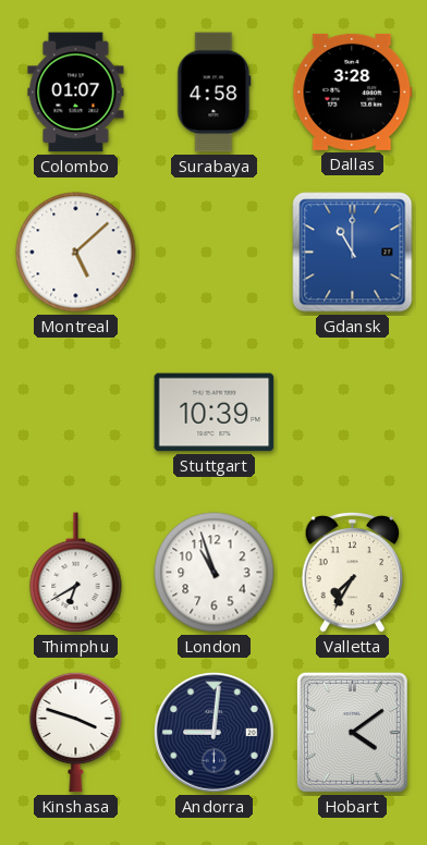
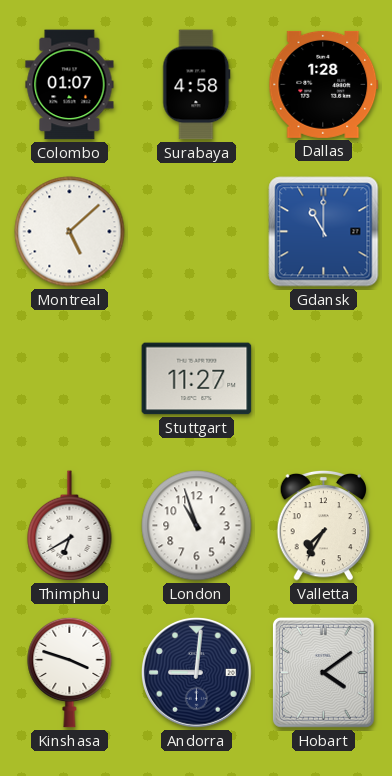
Dallas: 3:28 -> 1:28
Stuttgart: 10:39 -> 11:27
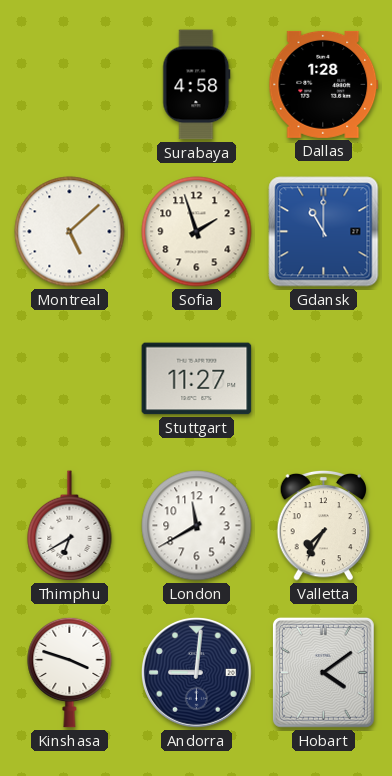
Colombo: 01:07 -> none
Sofia: none -> 1:57
London: 10:57 -> 11:40
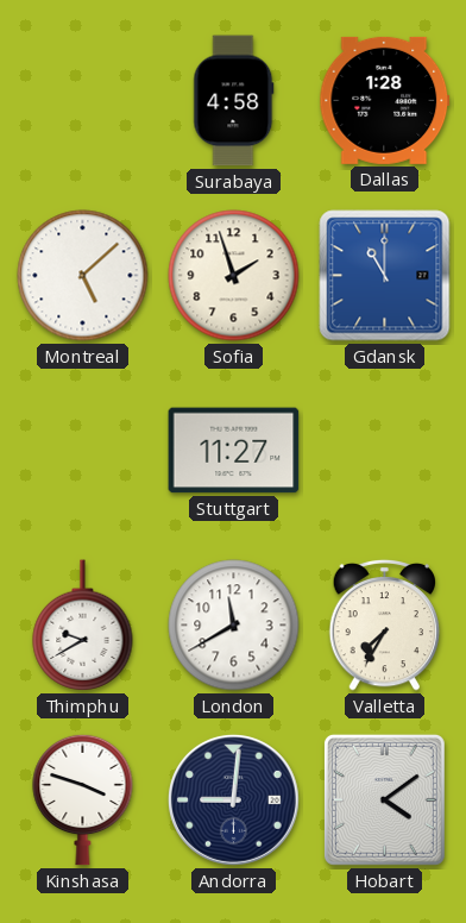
Thimphu: 6:40 -> 9:40
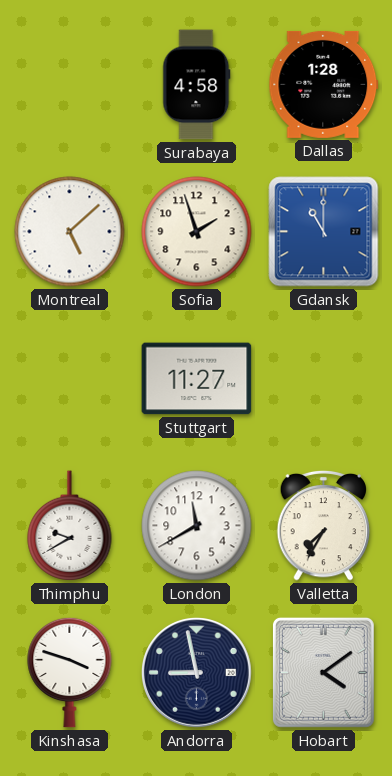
Andorra: 9:01 -> 8:58
